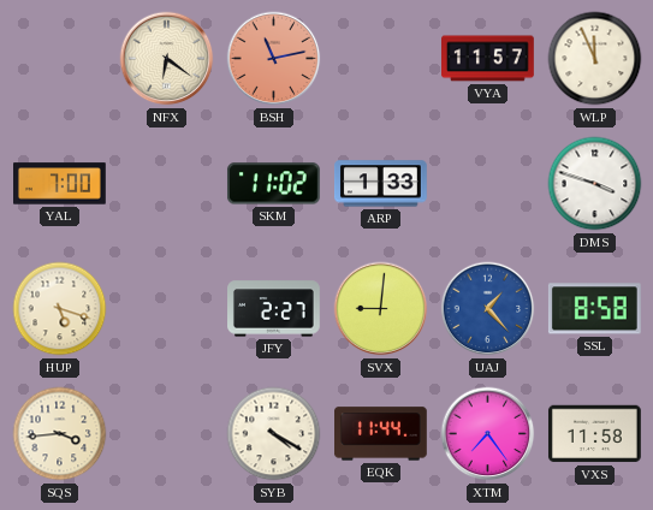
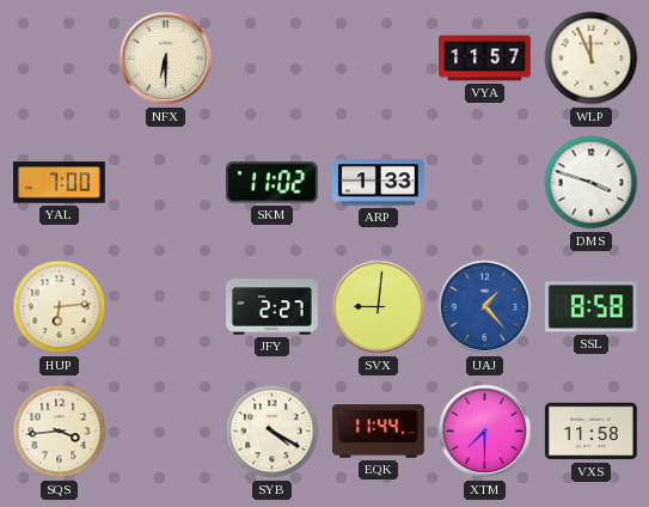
NFX: 6:21 -> 6:30
BSH: 11:13 -> none
HUP: 5:18 -> 6:14
XTM: 7:24 -> 7:30
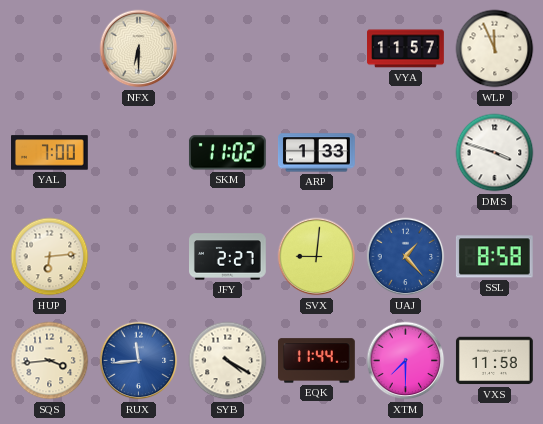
RUX: none -> 11:44
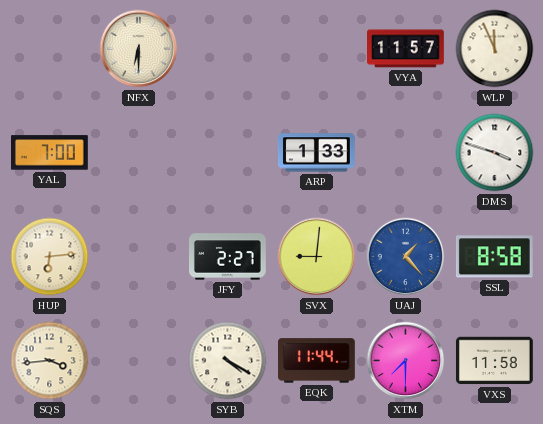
SKM: 11:02 -> none
RUX: 11:44 -> none
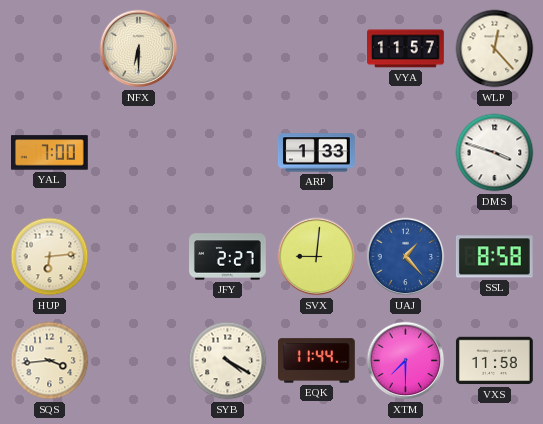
WLP: 11:56 -> 12:23
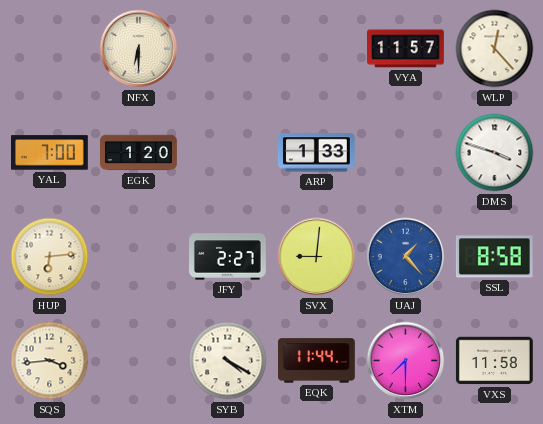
EGK: none -> 1:20
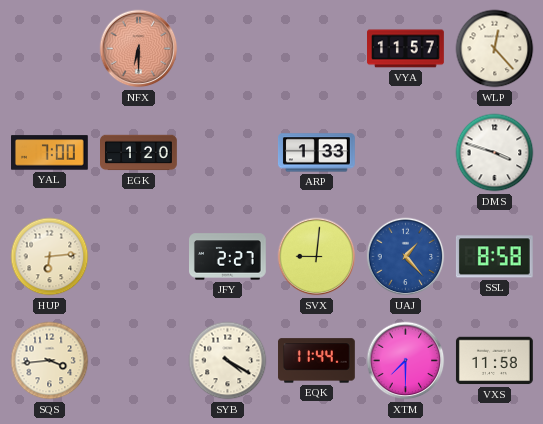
NFX dial: cream -> salmon
